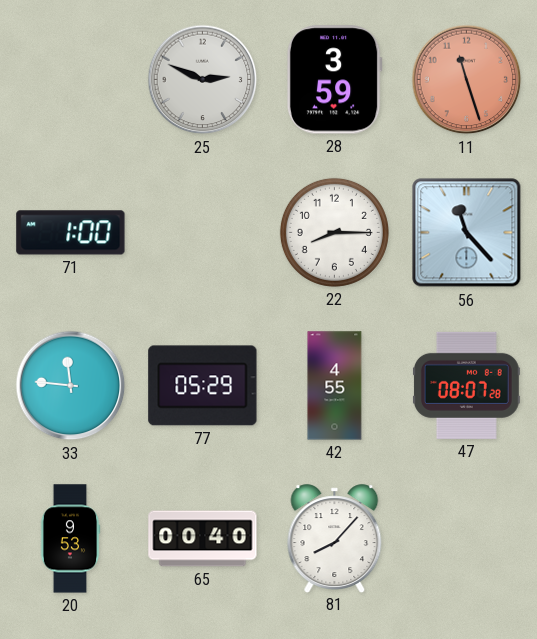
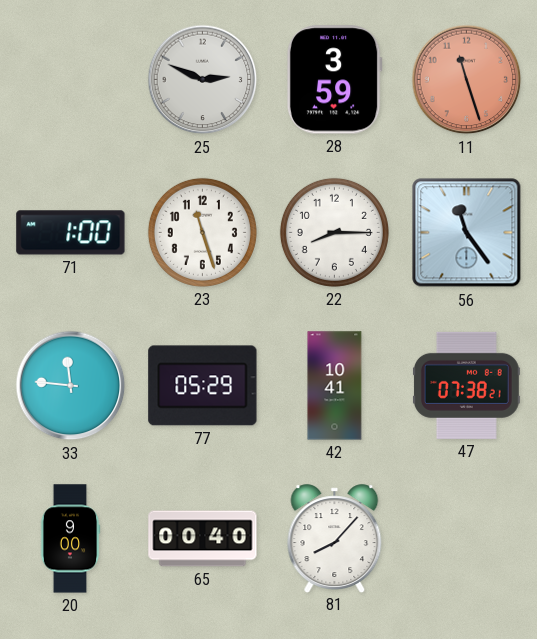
23: none -> 11:27
56: 11:23 -> 11:24
42: 4:55 -> 10:41
47: 08:07 -> 07:38
20: 9:53 -> 9:00
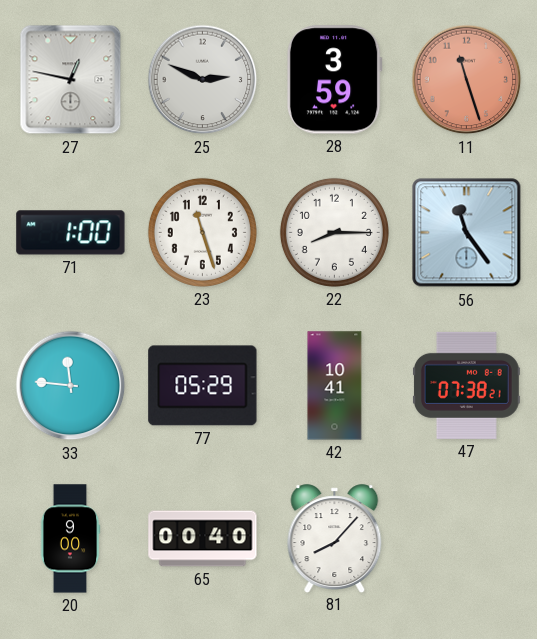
27: none -> 12:47
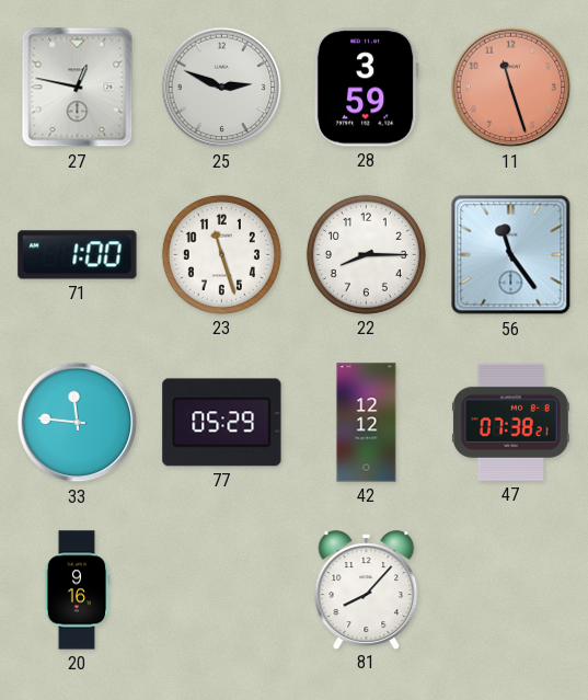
42: 10:41 -> 12:12
20: 9:00 -> 9:16
65: 00:40 -> none
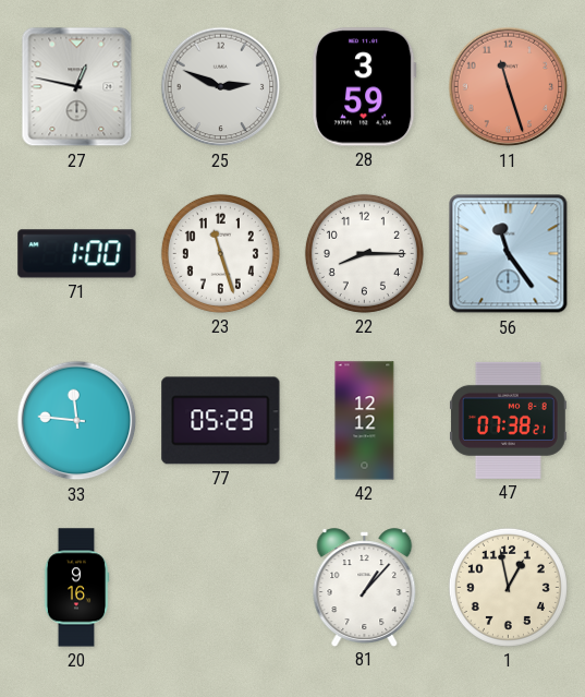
81: 8:07 -> 1:07
1: none -> 12:58
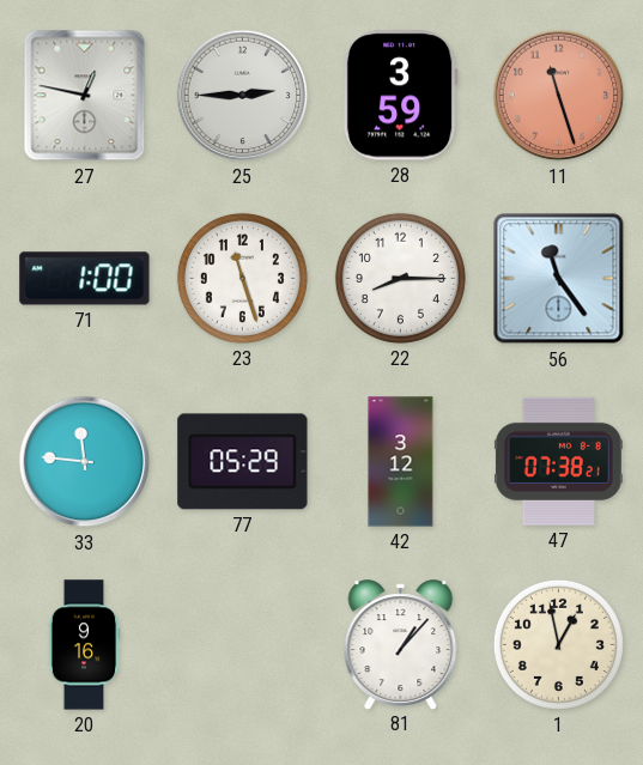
25: 2:49 -> 2:45
42: 12:12 -> 3:12
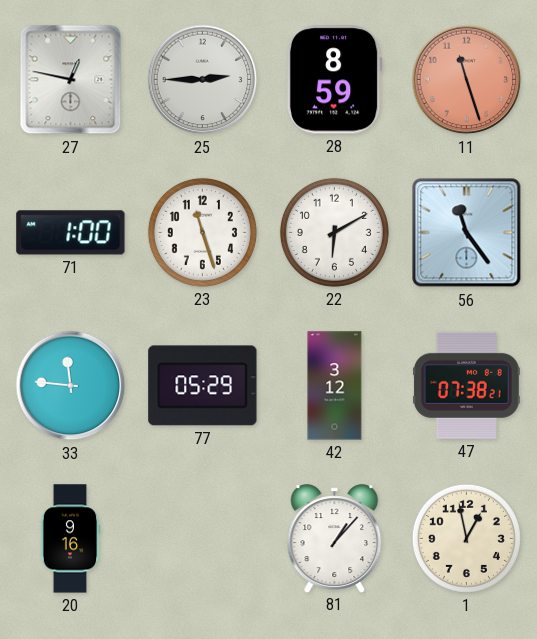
28: 3:59 -> 8:59
22: 8:15 -> 6:10
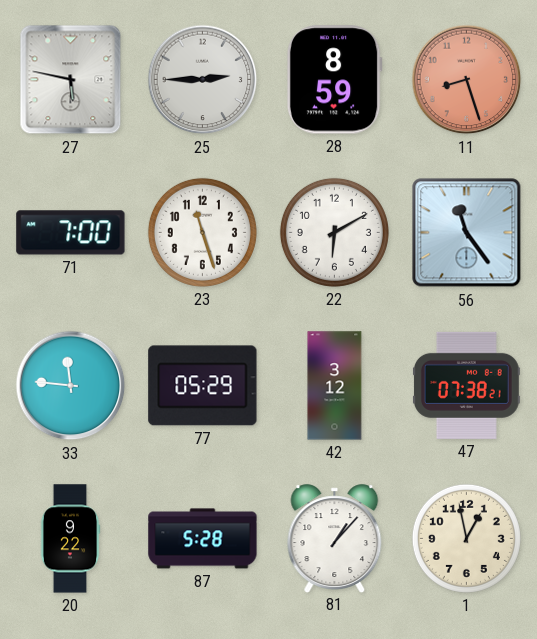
27: 12:47 -> 5:47
11: 11:27 -> 8:27
71: 1:00 -> 7:00
20: 9:16 -> 9:22
87: none -> 5:28
